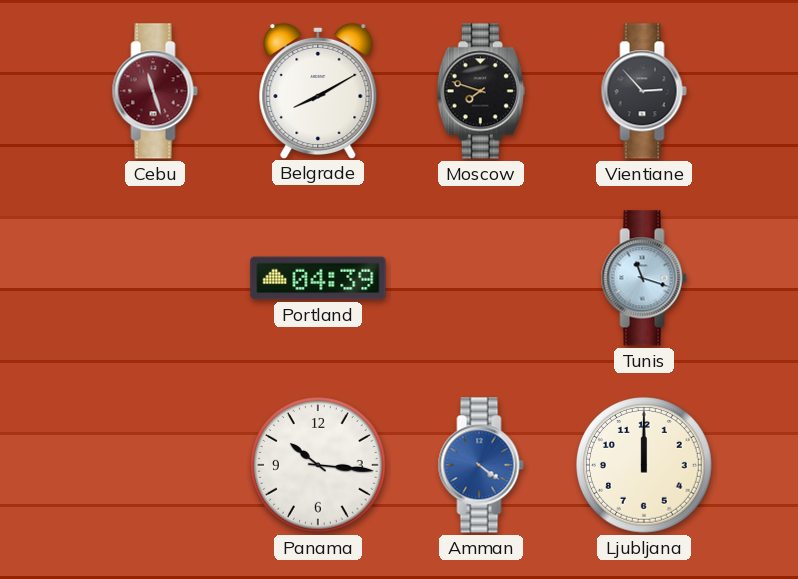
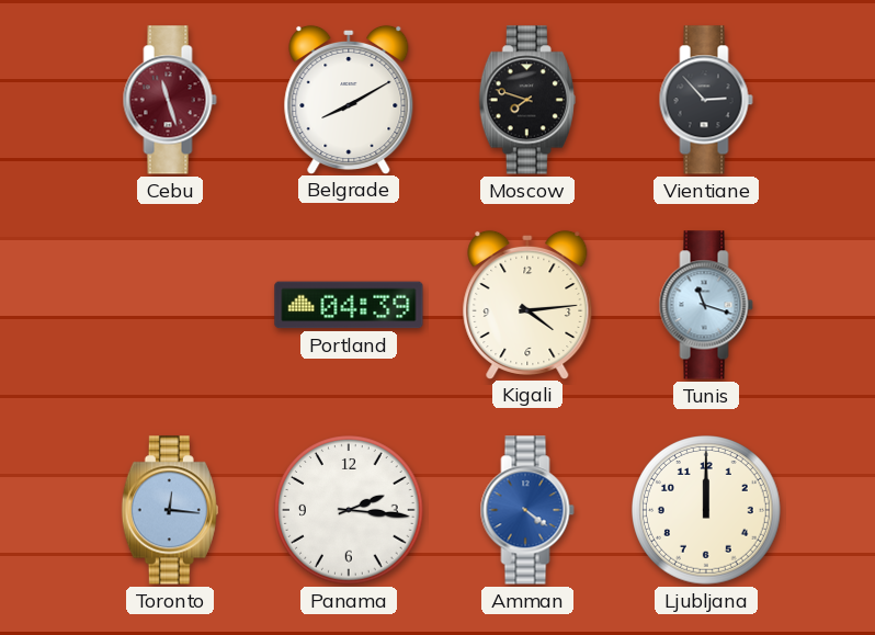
Kigali: none -> 4:14
Toronto: none -> 12:16
Panama: 10:16 -> 2:16
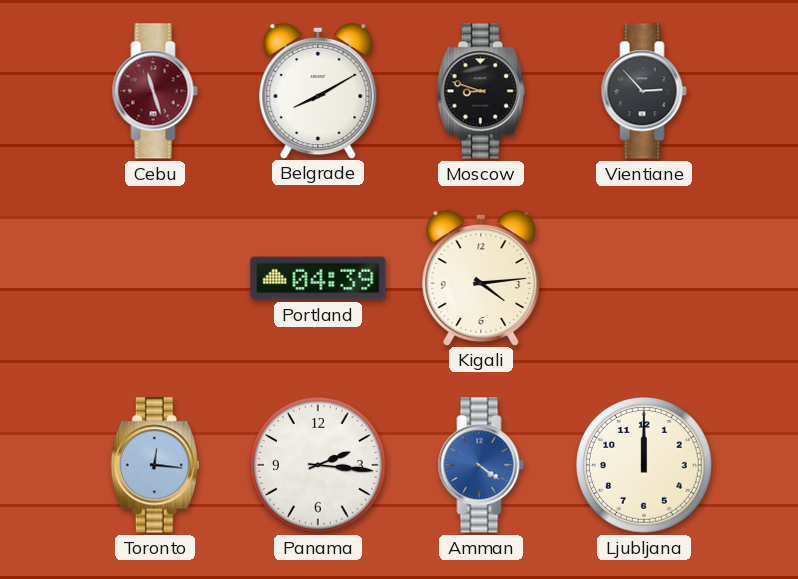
Moscow: 7:48 -> 8:48
Tunis: 11:18 -> none
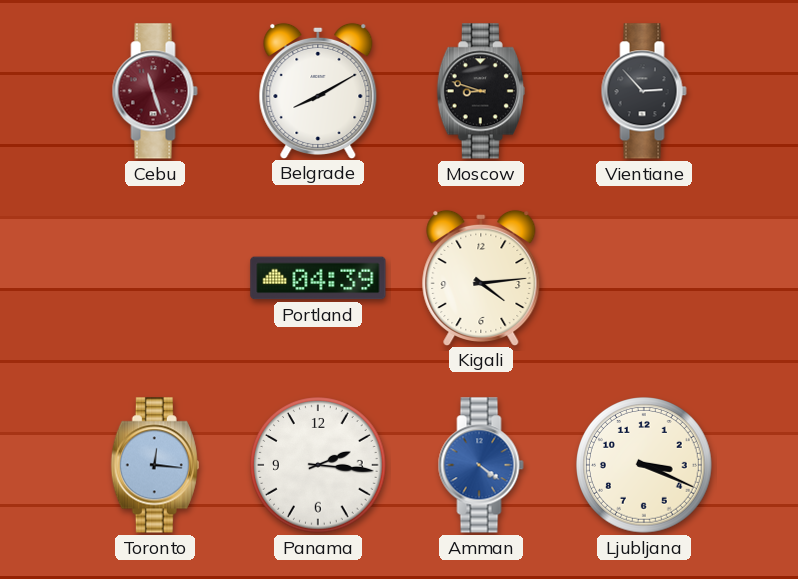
Ljubljana: 12:00 -> 3:19
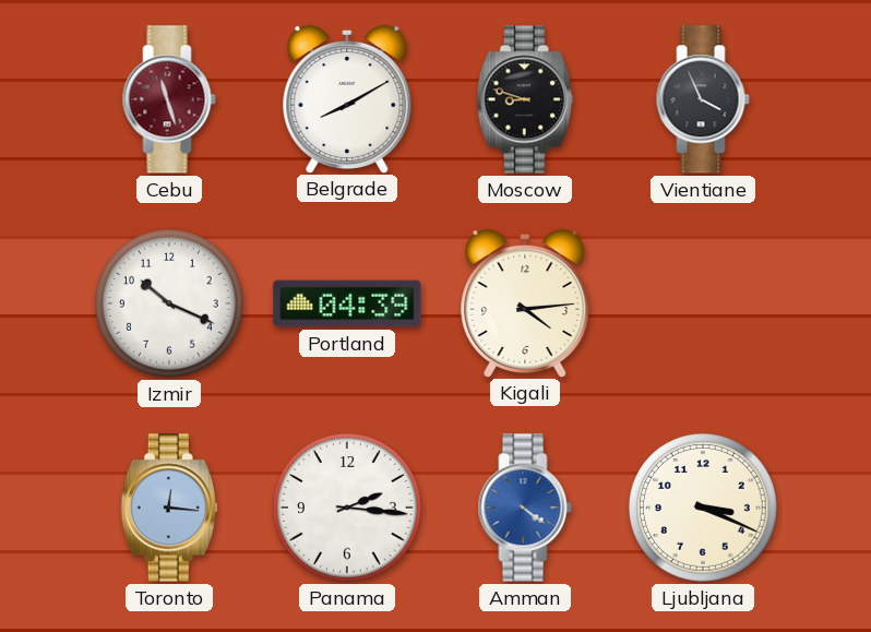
Vientiane: 2:53 -> 3:56
Izmir: none -> 10:19
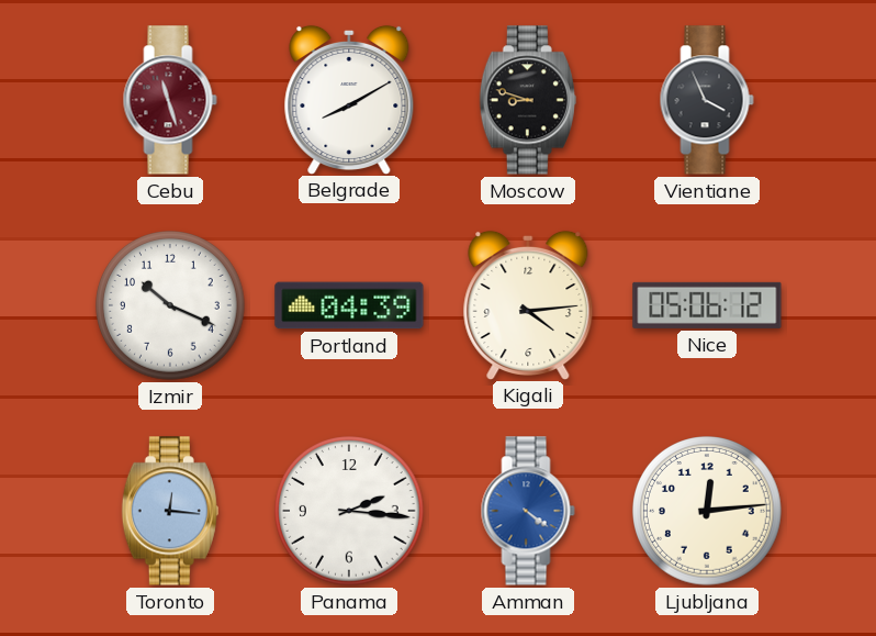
Nice: none -> 05:06
Ljubljana: 3:19 -> 12:14
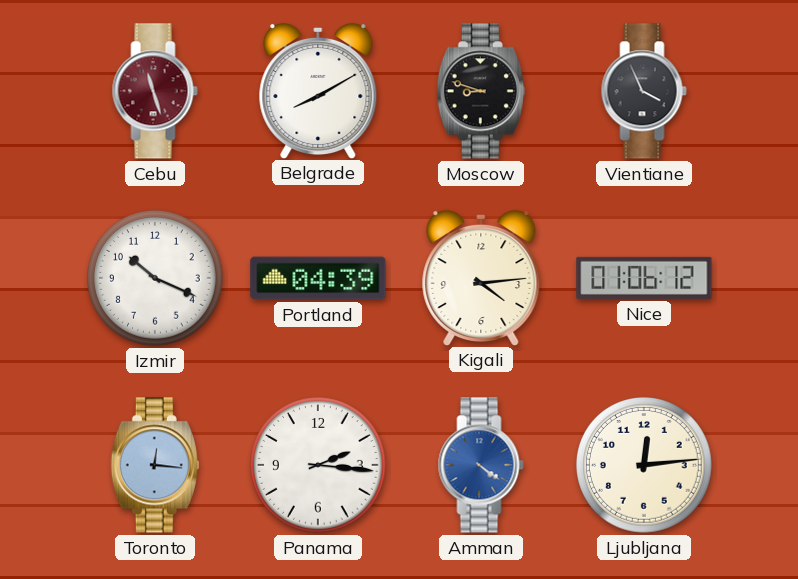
Nice: 05:06 -> 01:06
